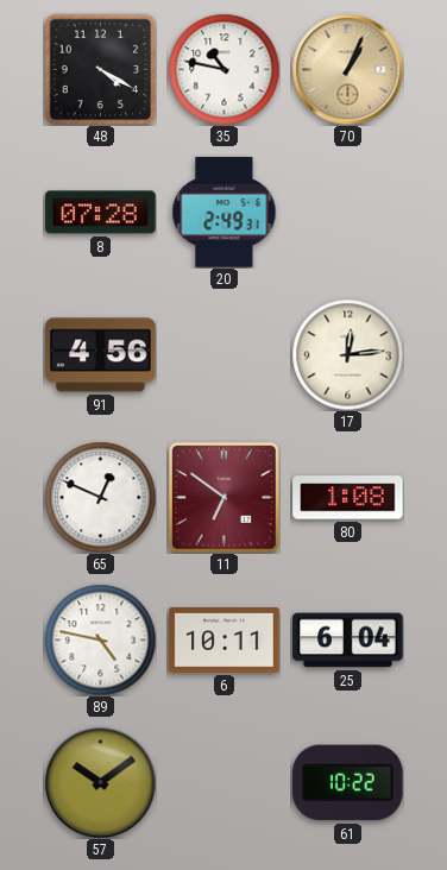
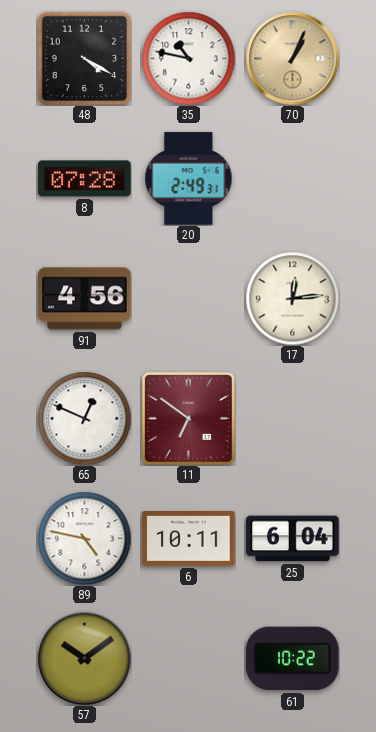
80: 1:08 -> none
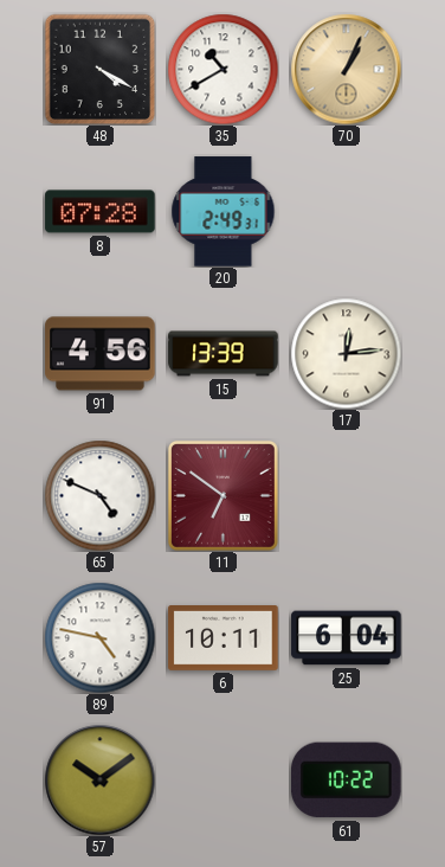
35: 10:47 -> 10:40
15: none -> 13:39
65: 12:49 -> 4:49
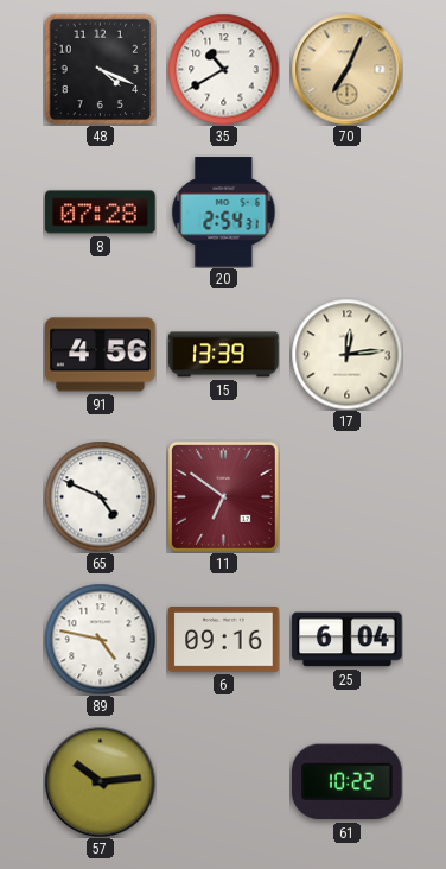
48: 4:20 -> 4:19
70: 1:04 -> 7:04
20: 2:49 -> 2:54
6: 10:11 -> 09:16
57: 10:09 -> 10:14
